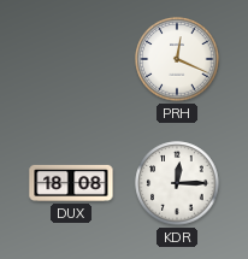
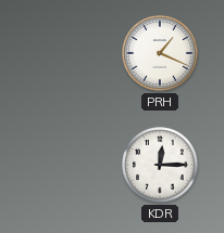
PRH: 12:19 -> 1:19
DUX: 18:08 -> none
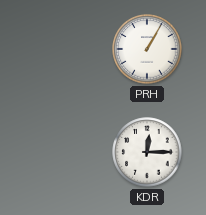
PRH: 1:19 -> 1:05
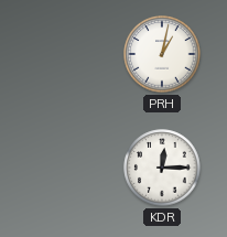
PRH: 1:05 -> 1:02
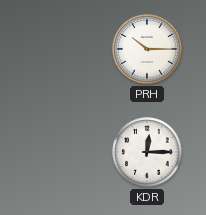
PRH: 1:02 -> 10:15
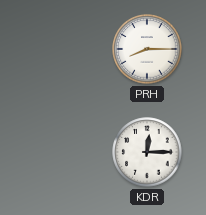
PRH: 10:15 -> 8:15
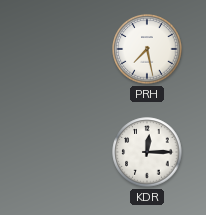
PRH: 8:15 -> 7:28
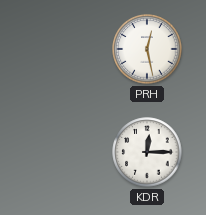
PRH: 7:28 -> 12:28
